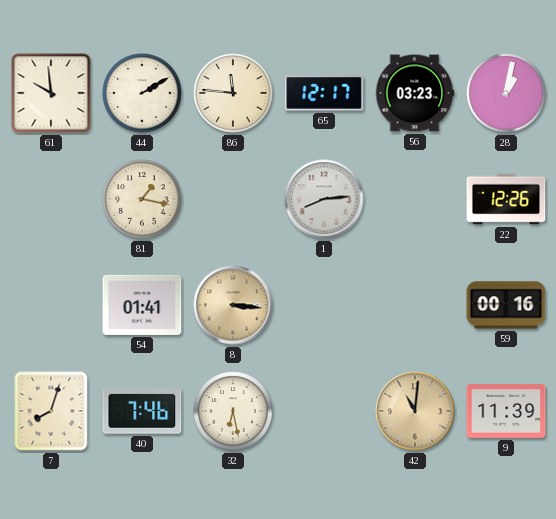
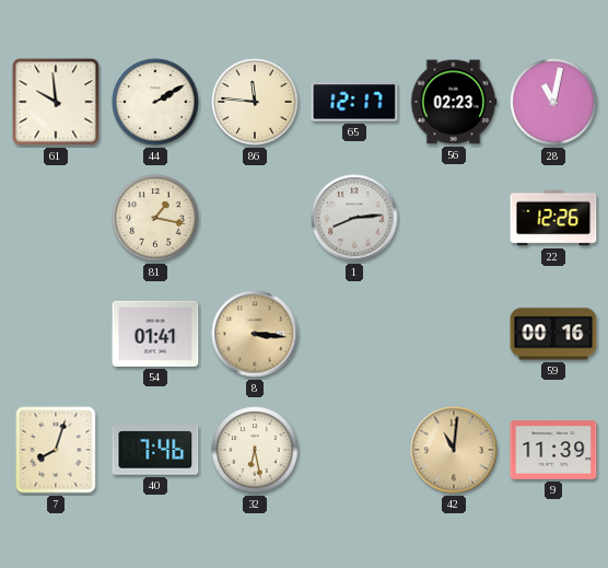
56: 03:23 -> 02:23
28: 1:02 -> 11:02
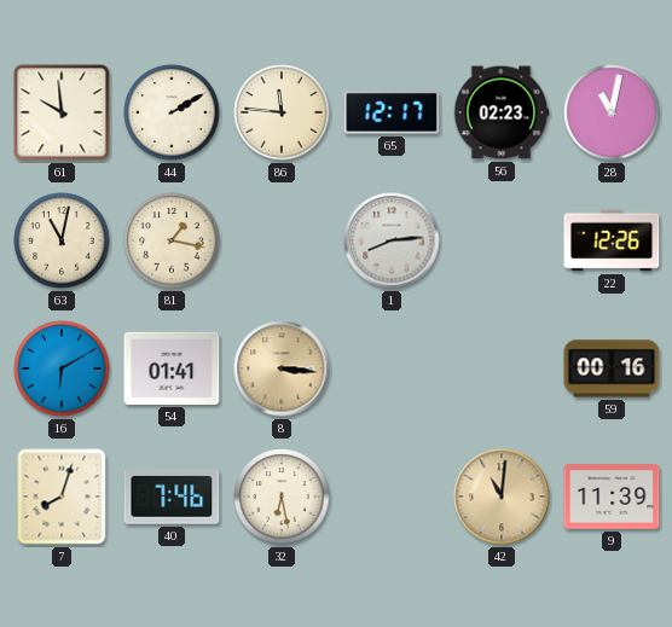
63: none -> 11:02
16: none -> 6:10
